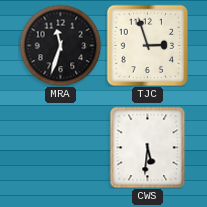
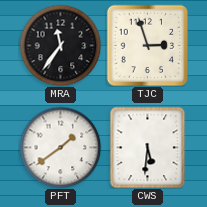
MRA: 11:33 -> 11:36
PFT: none -> 1:39
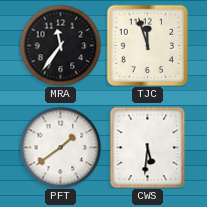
TJC: 2:57 -> 11:57
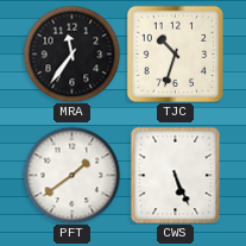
TJC: 11:57 -> 10:33
CWS: 5:31 -> 5:26
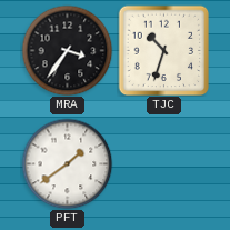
MRA: 11:36 -> 3:36
CWS: 5:26 -> none
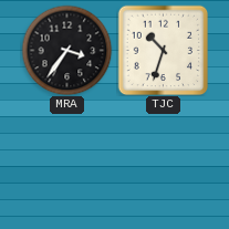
PFT: 1:39 -> none
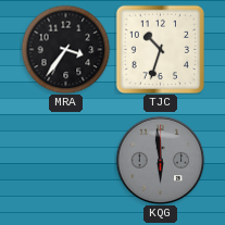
KQG: none -> 5:59
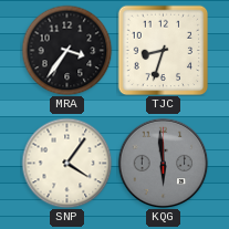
TJC: 10:33 -> 8:33
SNP: none -> 4:06
